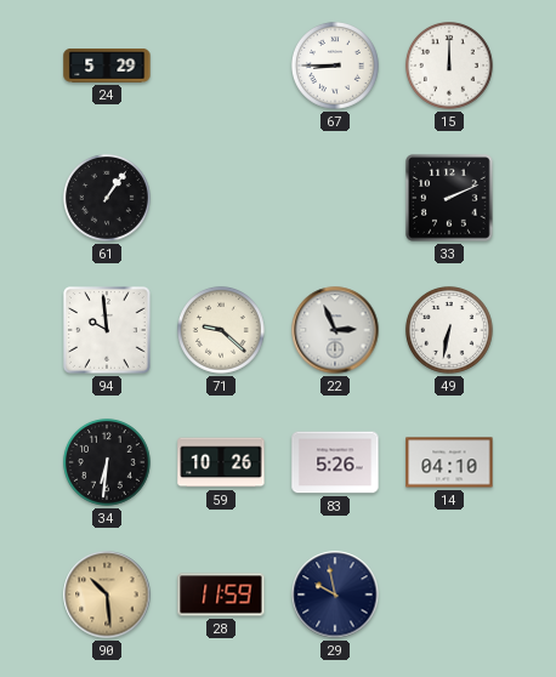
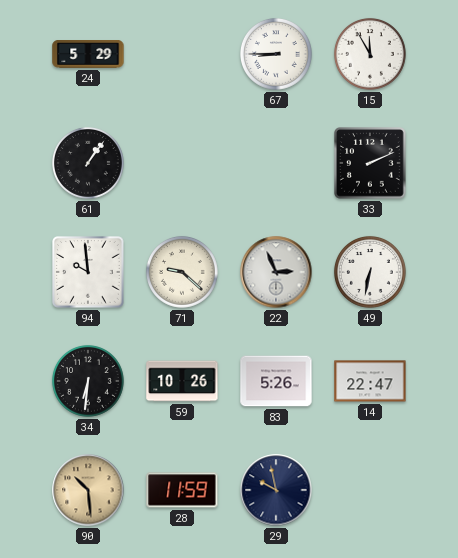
15: 12:00 -> 11:55
14: 04:10 -> 22:47
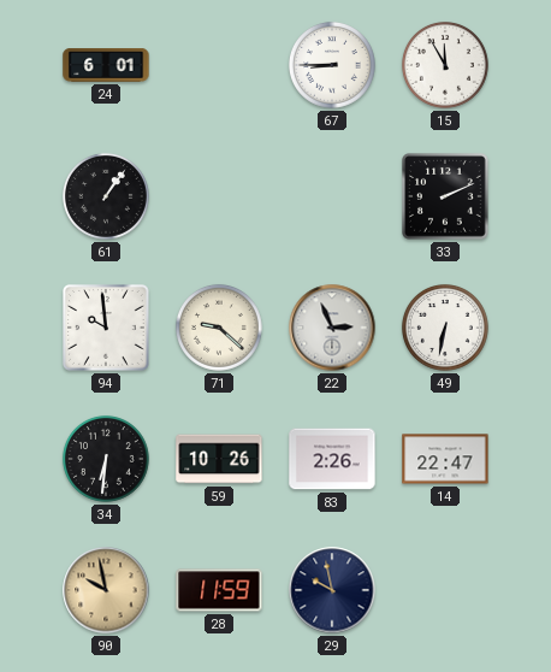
24: 5:29 -> 6:01
83: 5:26 -> 2:26
90: 10:29 -> 9:58
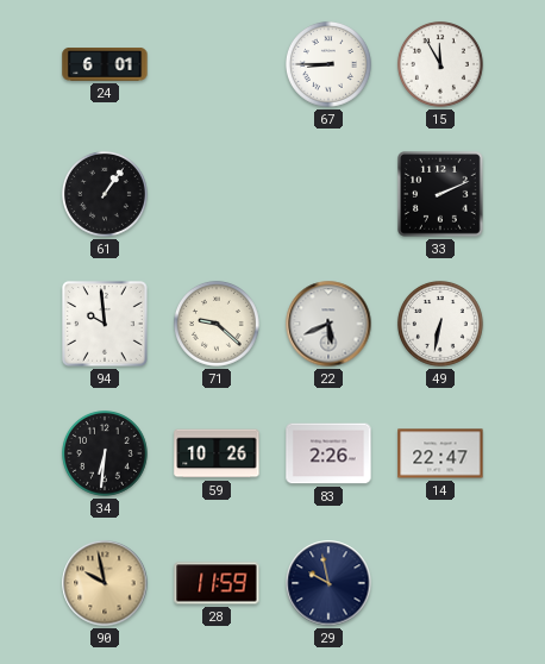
22: 2:56 -> 5:41
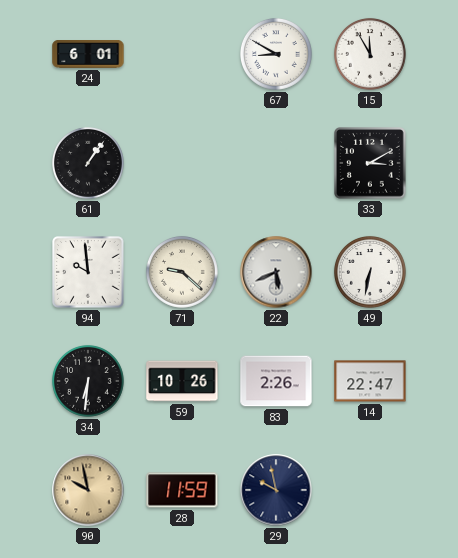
67: 8:45 -> 8:50
33: 2:11 -> 3:10
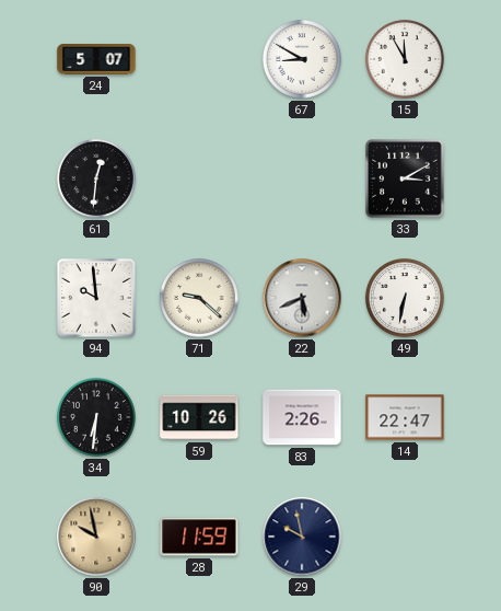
24: 6:01 -> 5:07
61: 1:06 -> 12:31
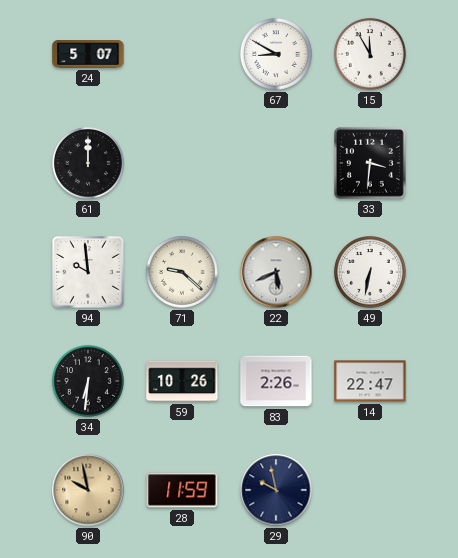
61: 12:31 -> 12:00
33: 3:10 -> 3:31
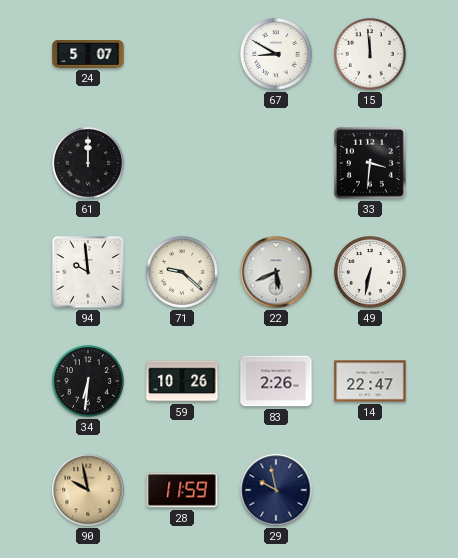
15: 11:55 -> 11:59
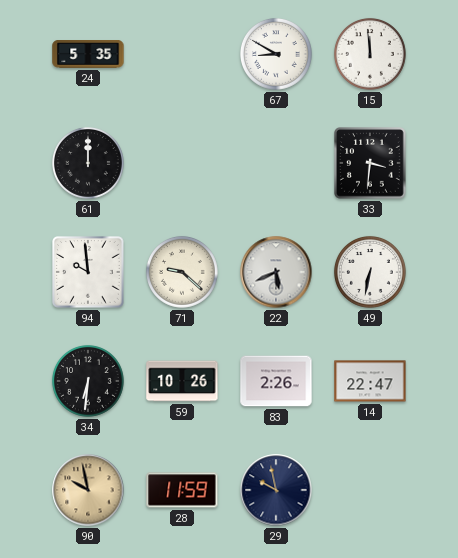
24: 5:07 -> 5:35
